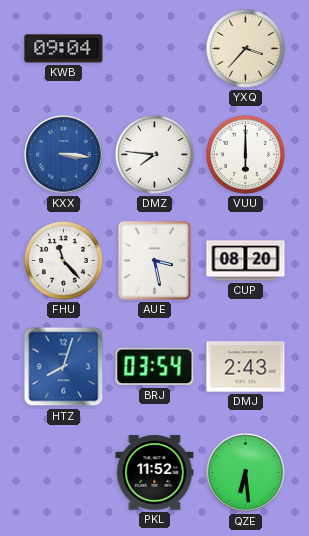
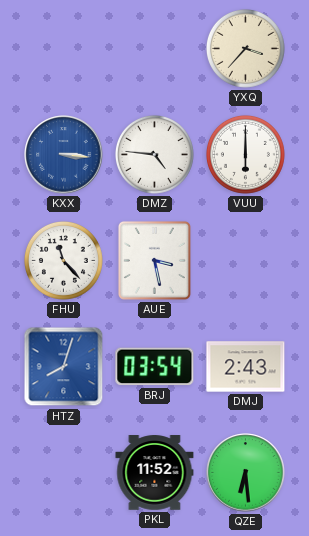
KWB: 09:04 -> none
DMZ: 7:46 -> 4:46
CUP: 08:20 -> none
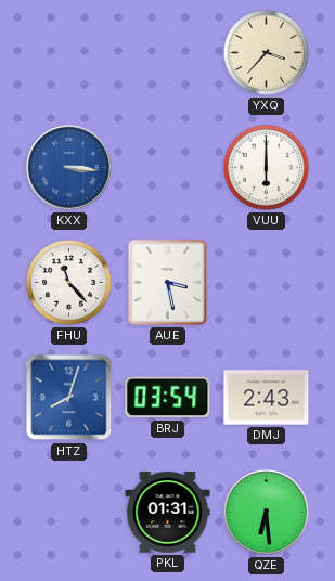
DMZ: 4:46 -> none
PKL: 11:52 -> 01:31
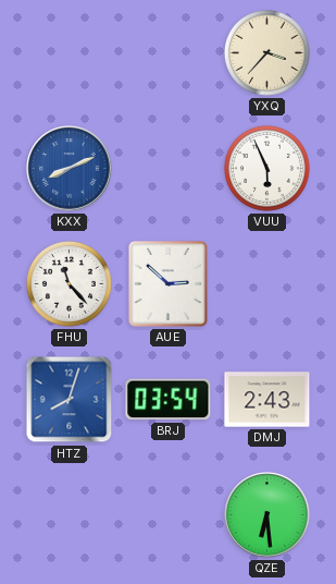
KXX: 3:16 -> 8:11
VUU: 6:00 -> 5:56
AUE: 3:28 -> 2:52
PKL: 01:31 -> none
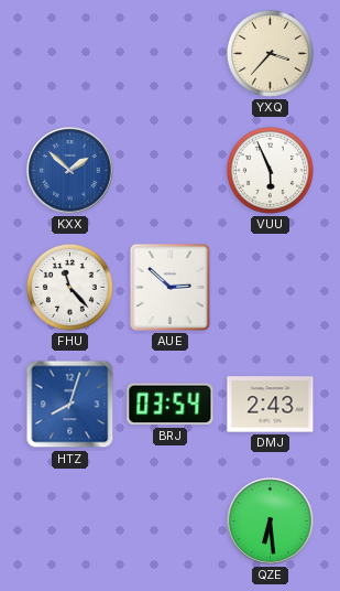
KXX: 8:11 -> 1:52
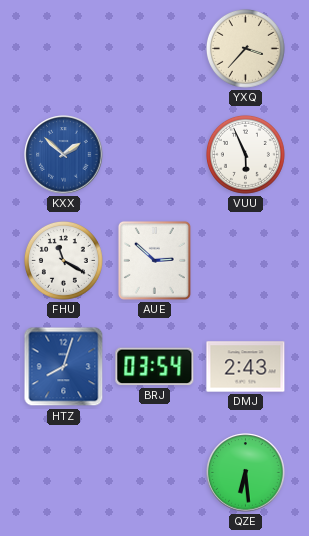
FHU: 11:23 -> 11:20
